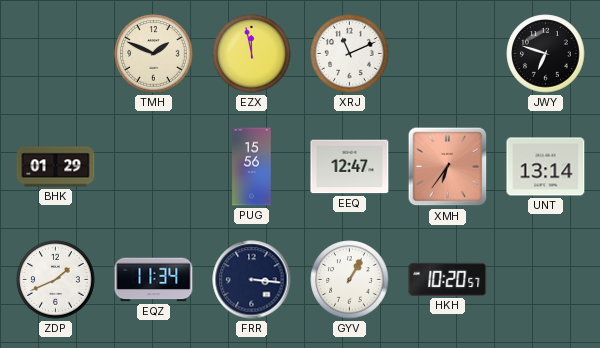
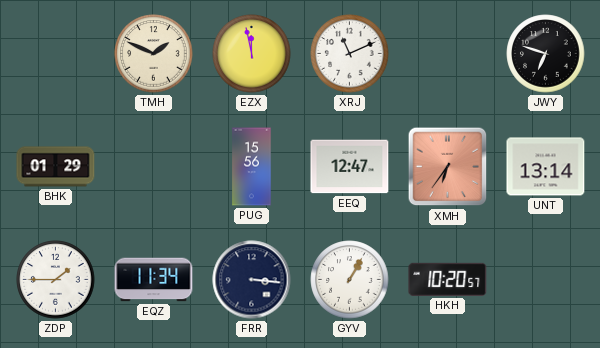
ZDP: 1:41 -> 1:45
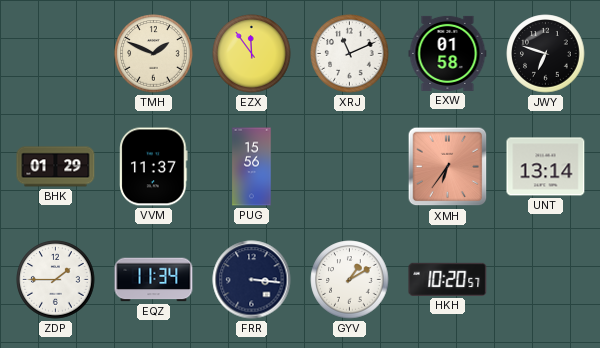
EZX: 11:58 -> 11:54
EXW: none -> 01:58
VVM: none -> 11:37
EEQ: 12:47 -> none
GYV: 1:05 -> 1:10
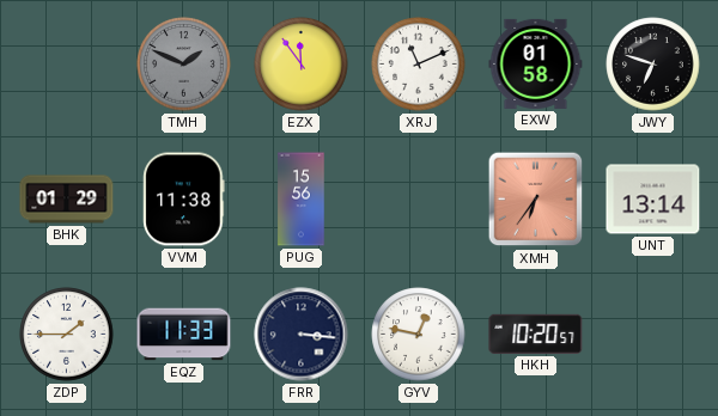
TMH dial: cream -> grey
VVM: 11:37 -> 11:38
EQZ: 11:34 -> 11:33
GYV: 1:10 -> 12:47
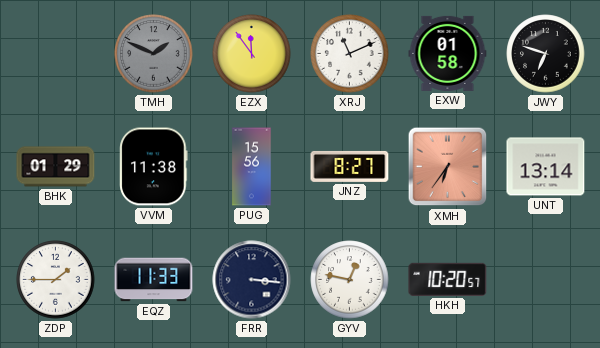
JNZ: none -> 8:27
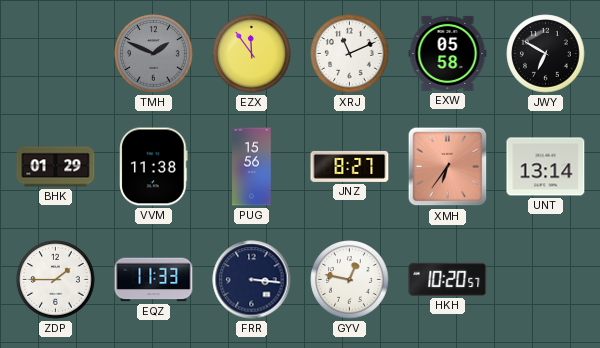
EXW: 01:58 -> 05:58
JWY: 6:48 -> 6:50
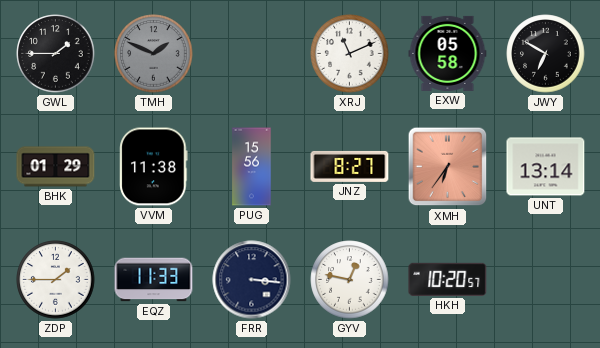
GWL: none -> 1:45
EZX: 11:54 -> none
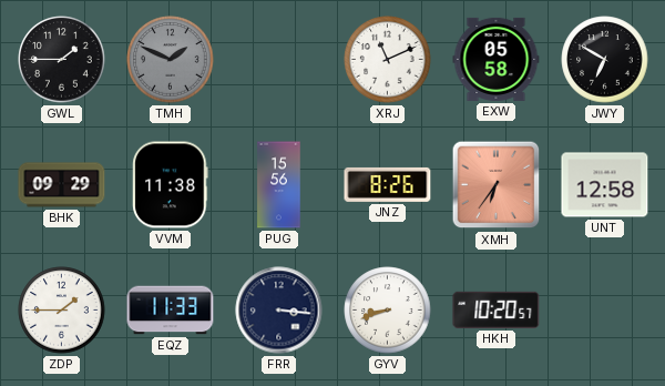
BHK: 01:29 -> 09:29
JNZ: 8:27 -> 8:26
UNT: 13:14 -> 12:58
GYV: 12:47 -> 8:42
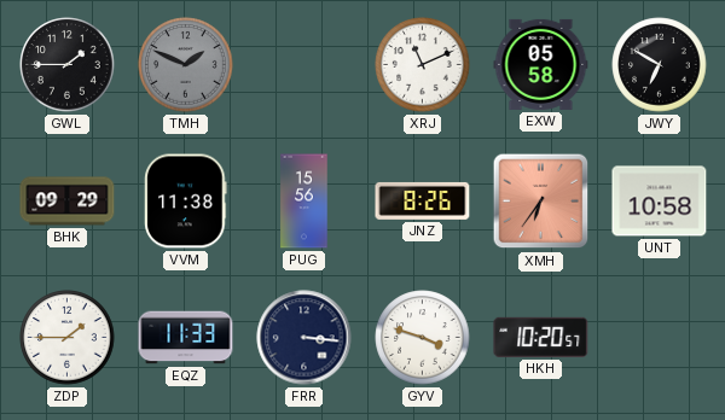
UNT: 12:58 -> 10:58
GYV: 8:42 -> 3:48
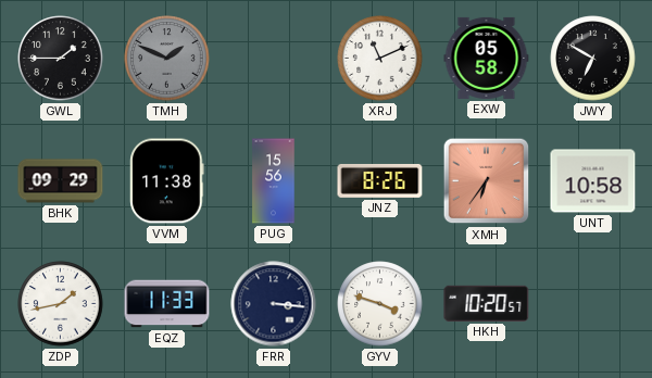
ZDP: 1:45 -> 1:43
